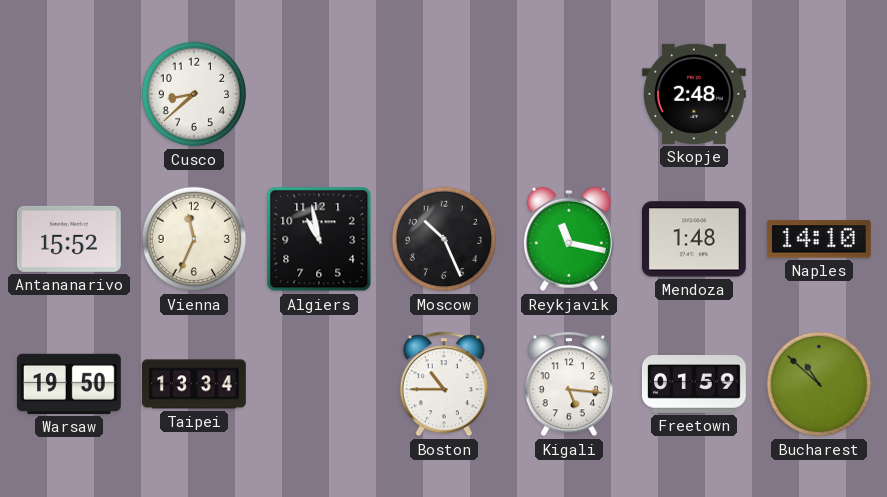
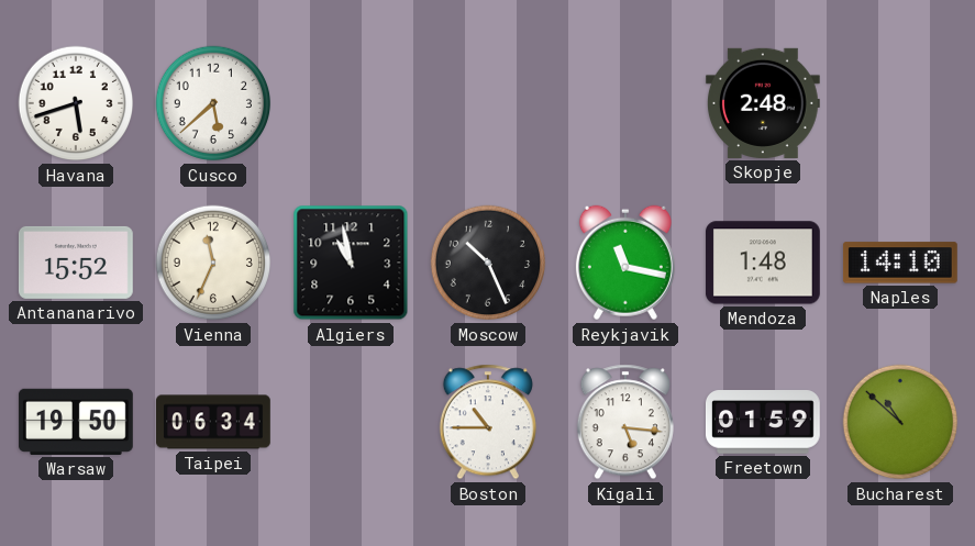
Havana: none -> 5:42
Cusco: 8:38 -> 5:38
Taipei: 13:34 -> 06:34
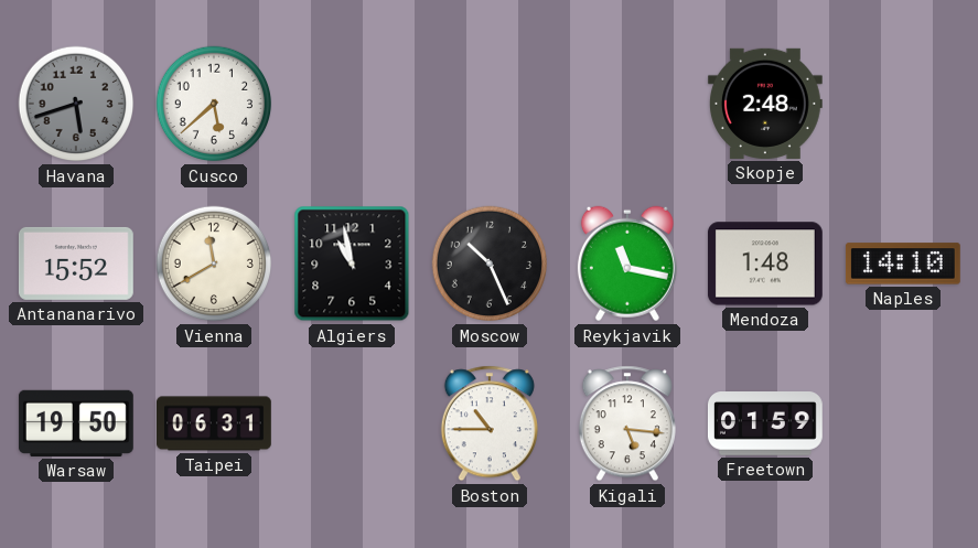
Havana dial: white -> grey
Vienna: 11:34 -> 11:40
Taipei: 06:34 -> 06:31
Bucharest: 10:52 -> none
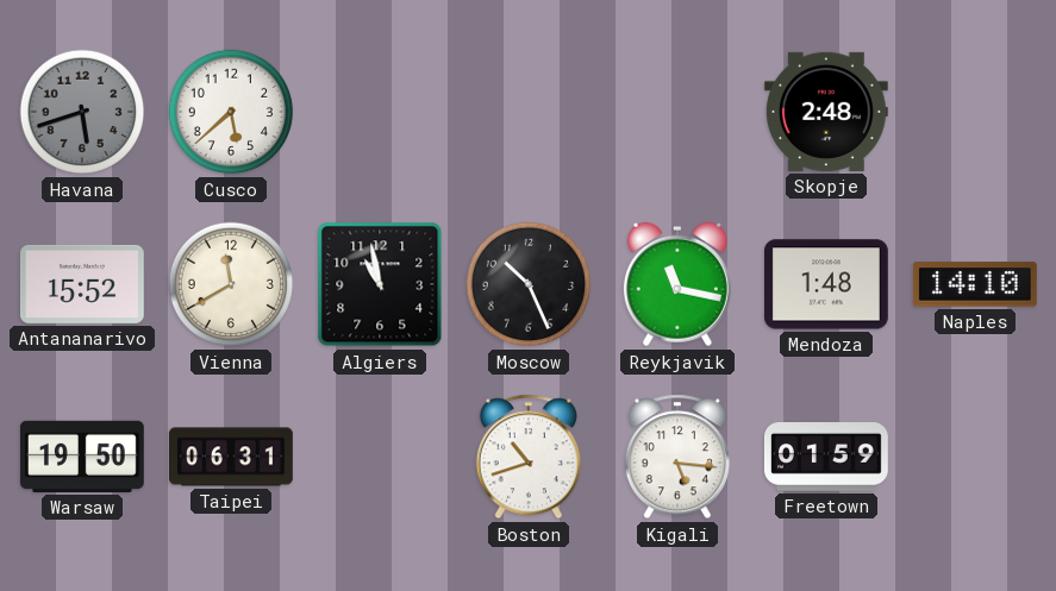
Boston: 10:45 -> 10:42
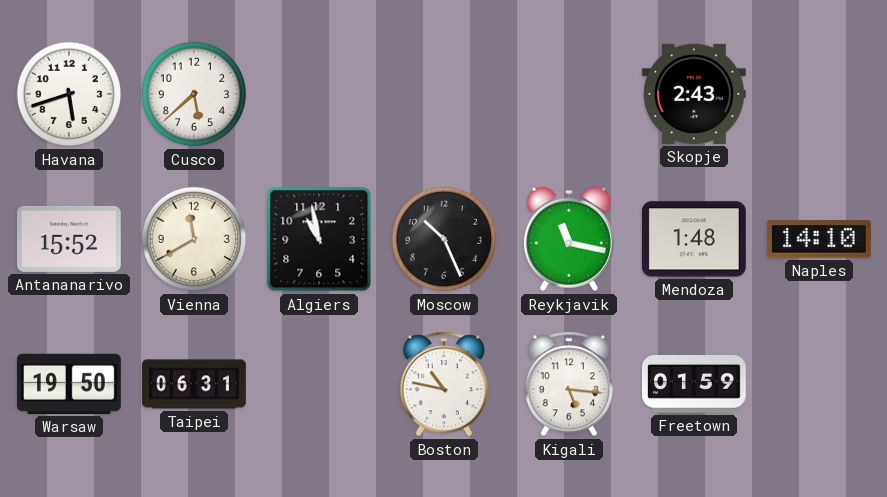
Havana dial: grey -> white
Skopje: 2:48 -> 2:43
Boston: 10:42 -> 10:47
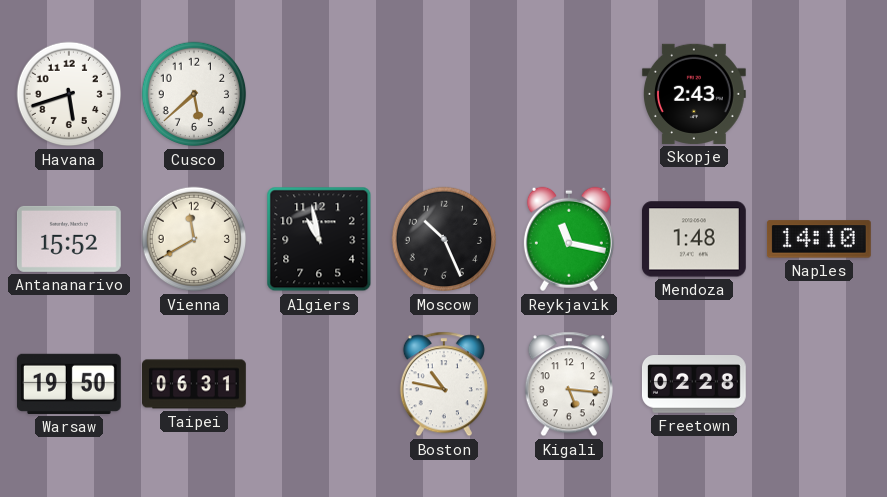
Freetown: 01:59 -> 02:28
